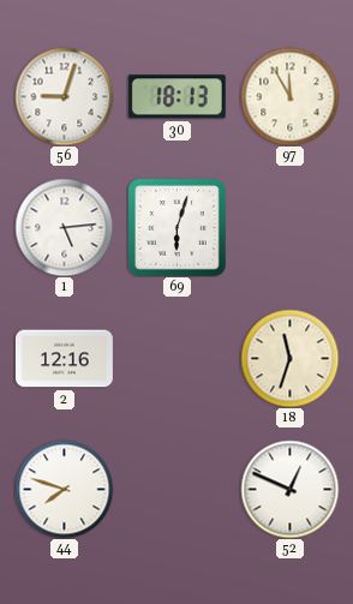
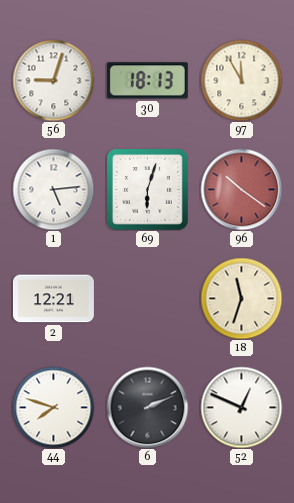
96: none -> 10:21
2: 12:16 -> 12:21
6: none -> 2:11
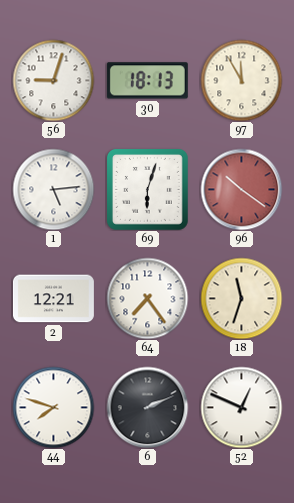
64: none -> 7:24
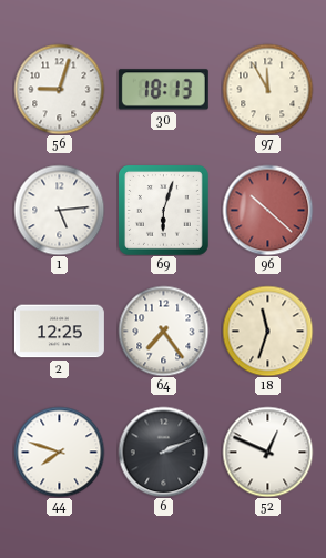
96: 10:21 -> 10:22
2: 12:21 -> 12:25
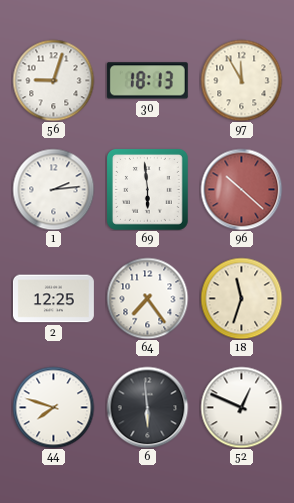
1: 5:14 -> 2:14
69: 6:03 -> 5:59
6: 2:11 -> 5:59
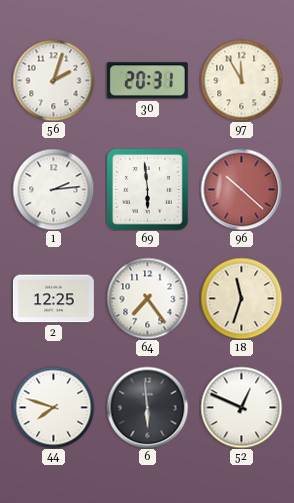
56: 9:03 -> 2:03
30: 18:13 -> 20:31
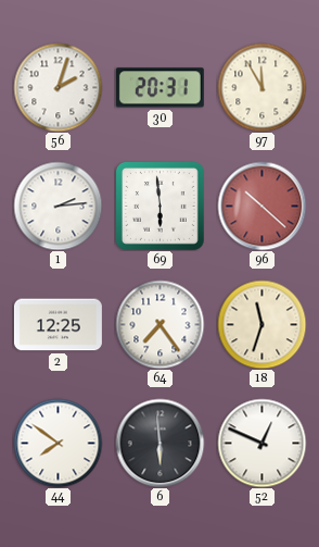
44: 7:48 -> 7:51
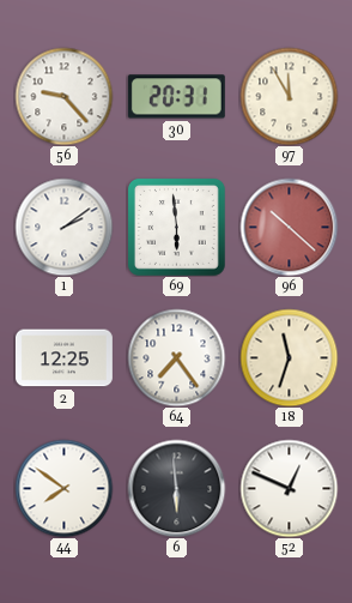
56: 2:03 -> 9:23
1: 2:14 -> 2:09
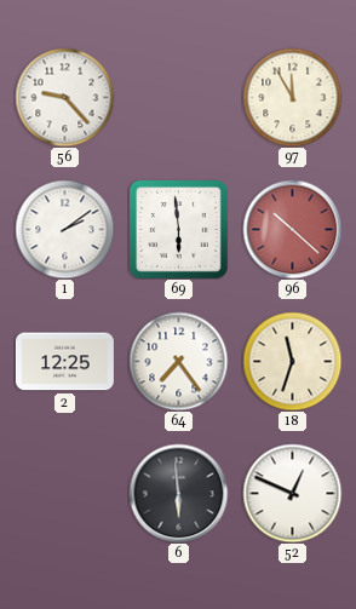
30: 20:31 -> none
44: 7:51 -> none
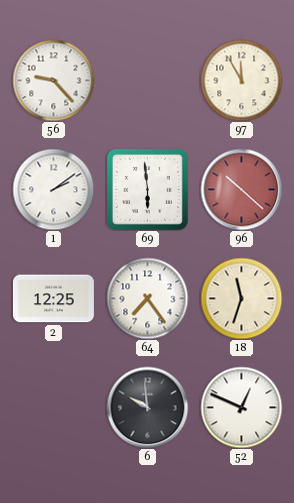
6: 5:59 -> 9:59
